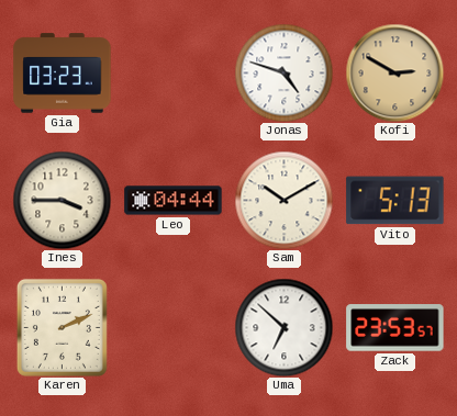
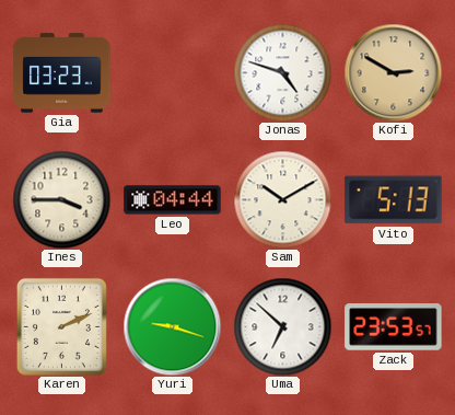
Yuri: none -> 9:18
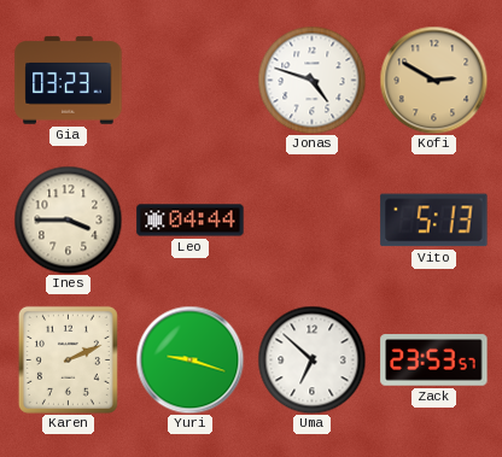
Sam: 10:10 -> none
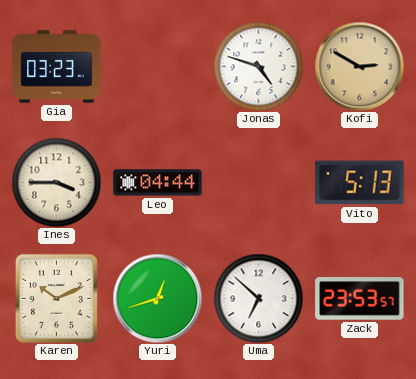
Karen: 2:11 -> 10:11
Yuri: 9:18 -> 12:42
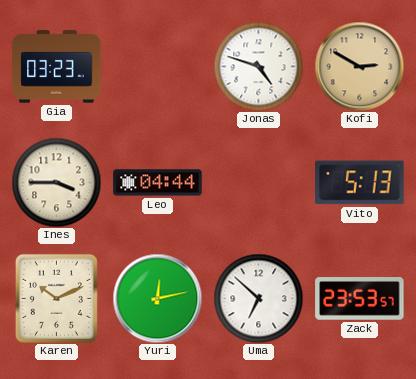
Yuri: 12:42 -> 12:13
